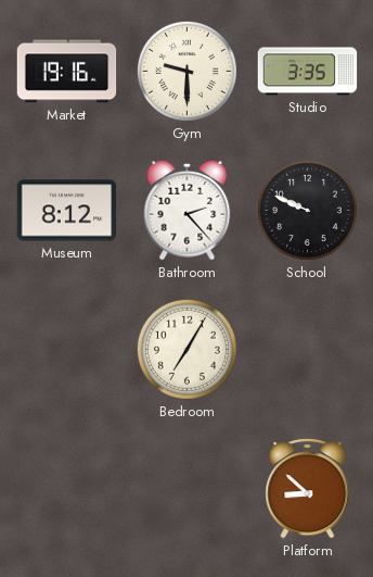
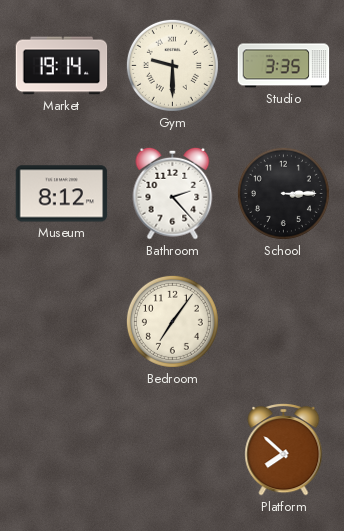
Market: 19:16 -> 19:14
School: 9:49 -> 3:15
Bedroom: 7:05 -> 7:06
Platform: 8:52 -> 7:52
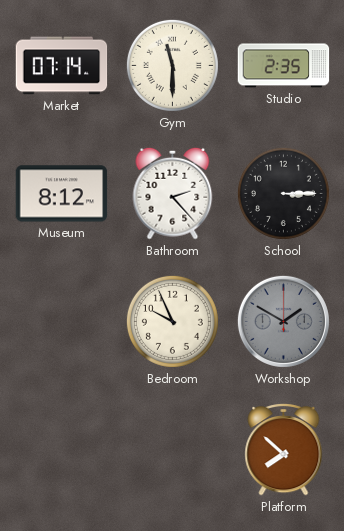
Market: 19:14 -> 07:14
Gym: 9:30 -> 11:30
Studio: 3:35 -> 2:35
Bedroom: 7:06 -> 9:56
Workshop: none -> 1:50
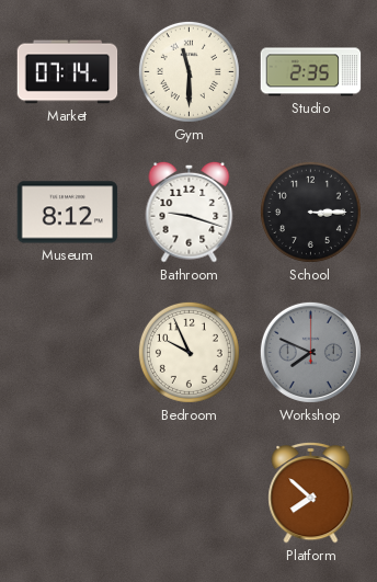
Bathroom: 2:23 -> 9:18
Workshop: 1:50 -> 7:49
